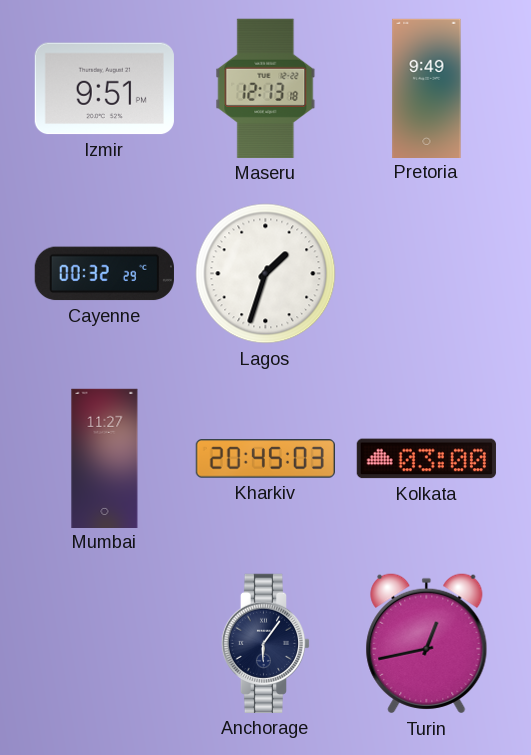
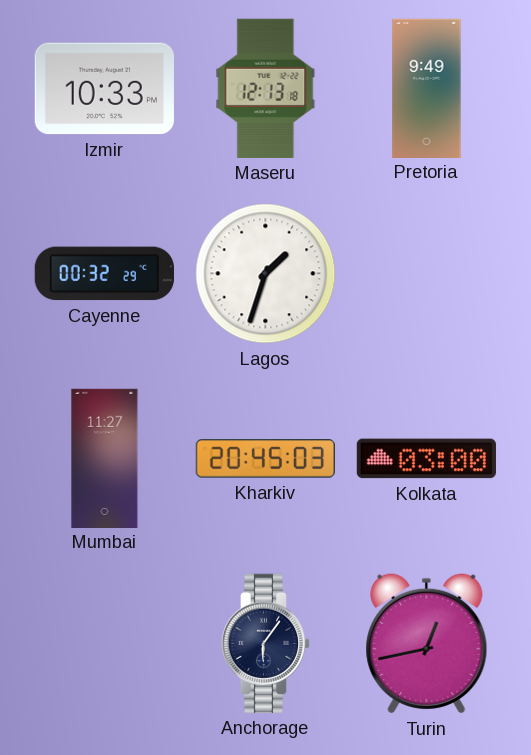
Izmir: 9:51 -> 10:33
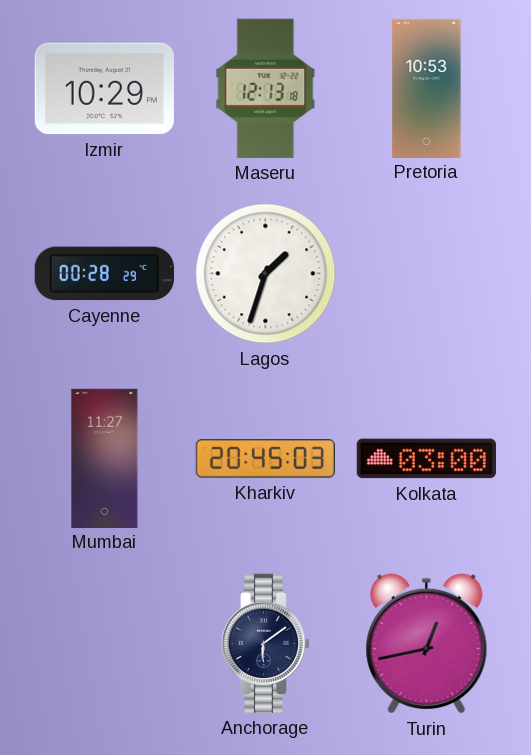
Izmir: 10:33 -> 10:29
Pretoria: 9:49 -> 10:53
Cayenne: 00:32 -> 00:28
Anchorage: 6:06 -> 6:09
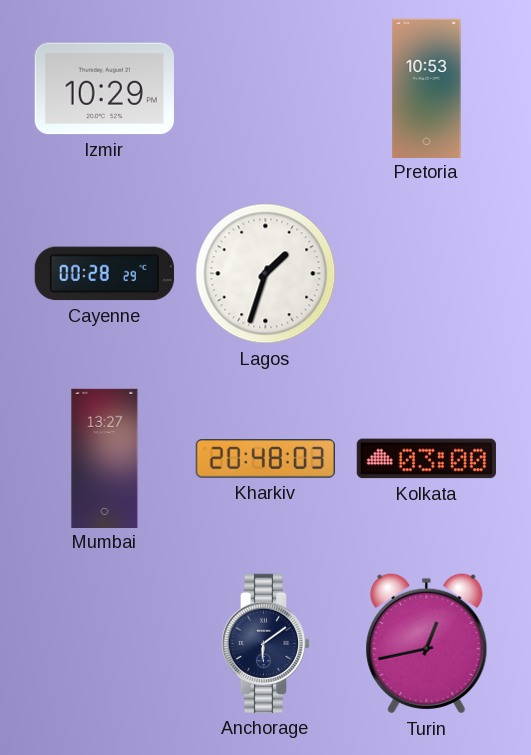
Maseru: 12:13 -> none
Mumbai: 11:27 -> 13:27
Kharkiv: 20:45 -> 20:48
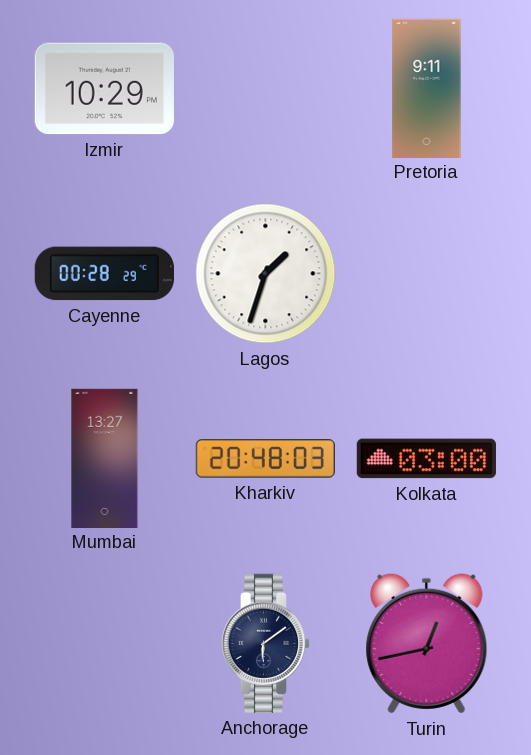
Pretoria: 10:53 -> 9:11
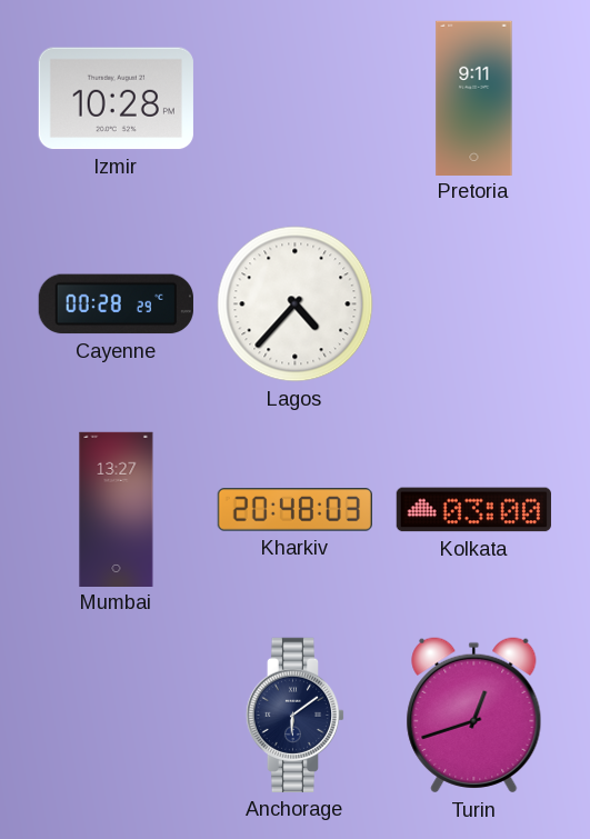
Izmir: 10:29 -> 10:28
Lagos: 1:33 -> 4:37
Turin: 12:43 -> 12:42
